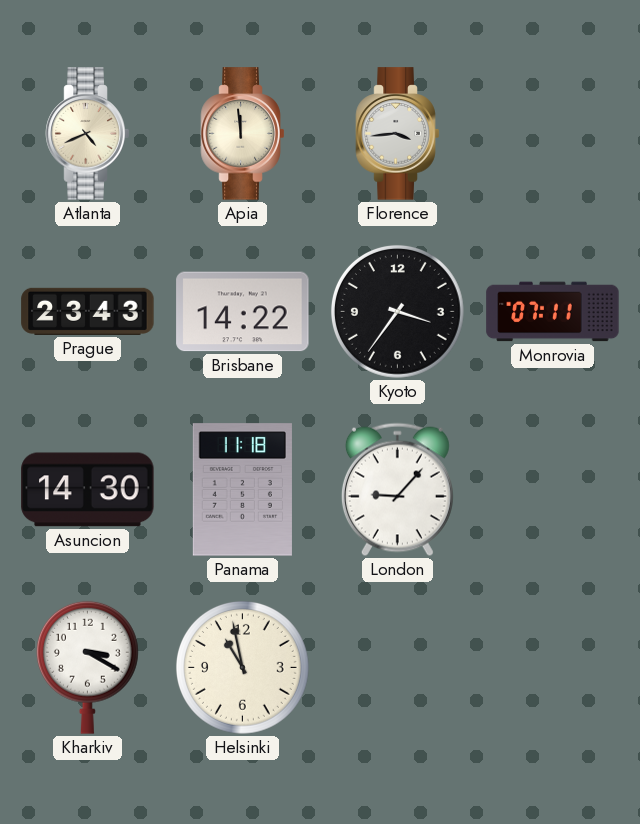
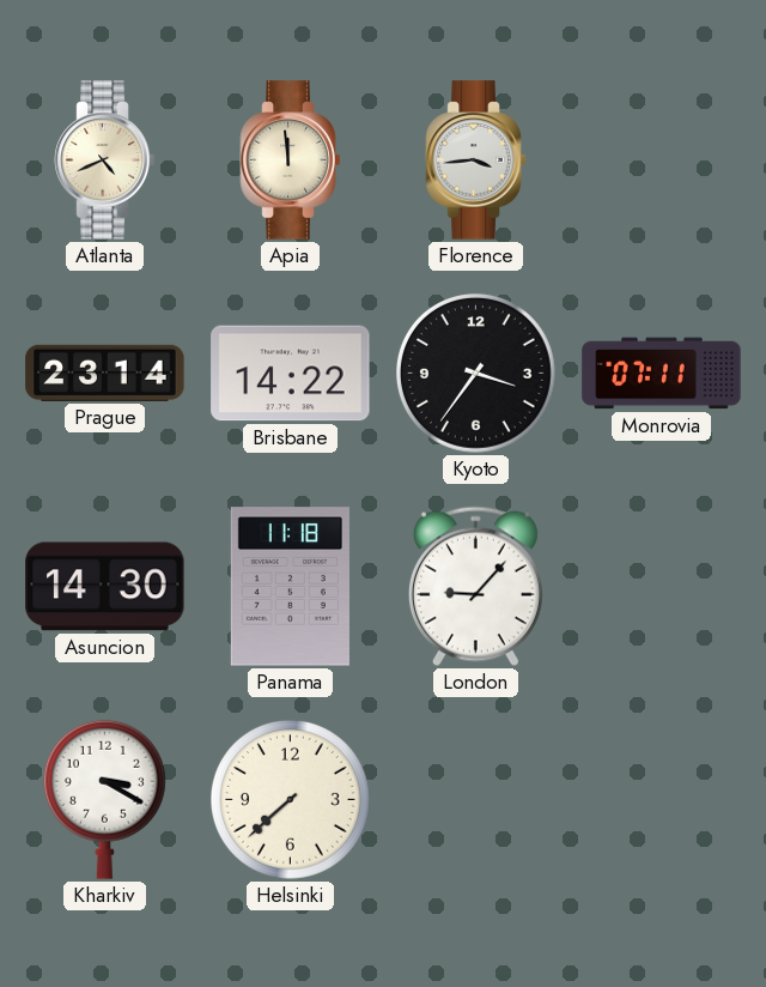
Prague: 23:43 -> 23:14
Helsinki: 10:58 -> 7:38
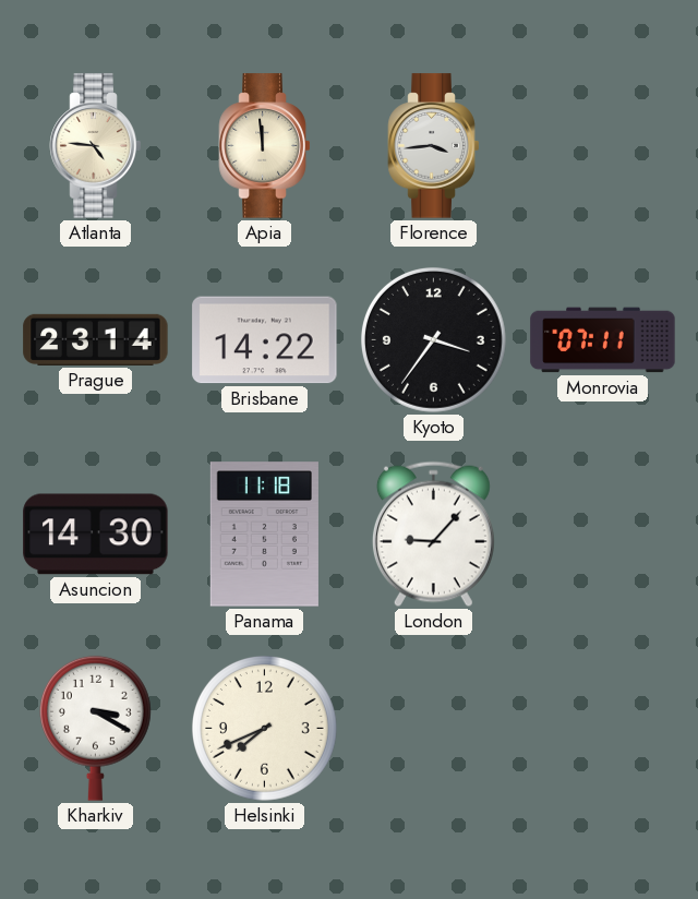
Atlanta: 4:41 -> 4:46
Helsinki: 7:38 -> 7:41
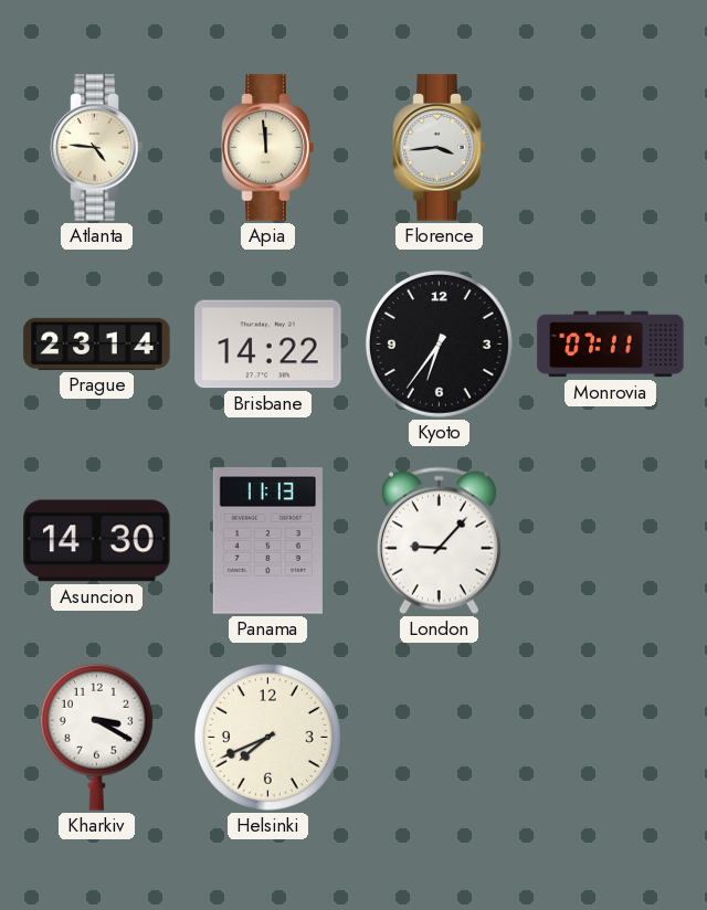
Kyoto: 3:36 -> 6:36
Panama: 11:18 -> 11:13
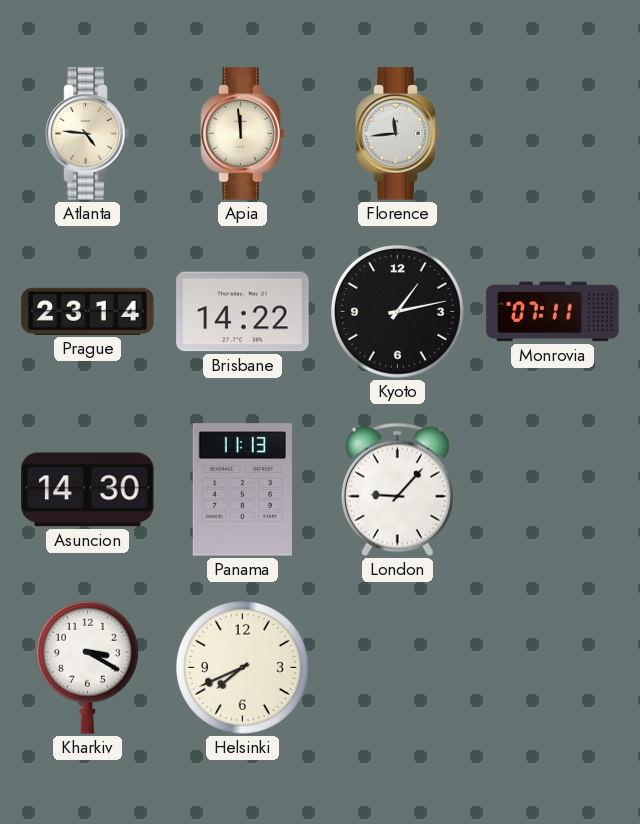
Florence: 3:44 -> 11:44
Kyoto: 6:36 -> 1:13
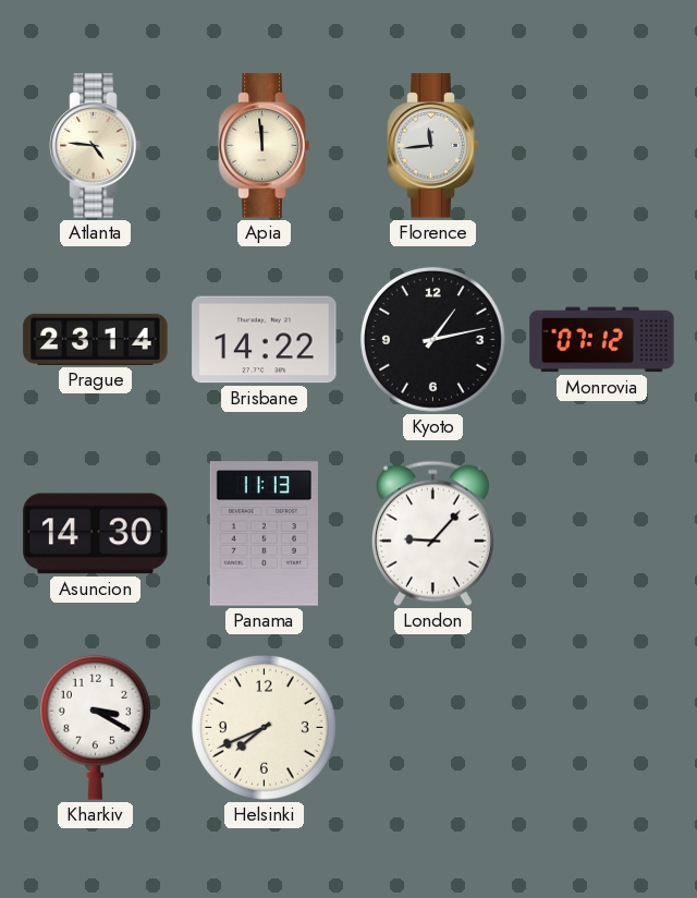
Monrovia: 07:11 -> 07:12
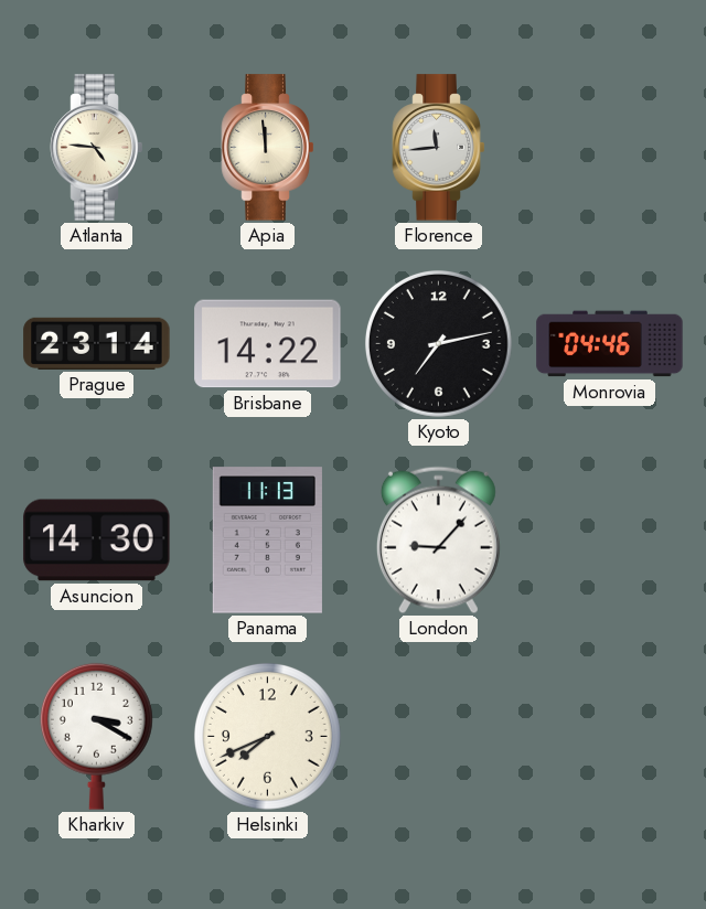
Kyoto: 1:13 -> 7:13
Monrovia: 07:12 -> 04:46
